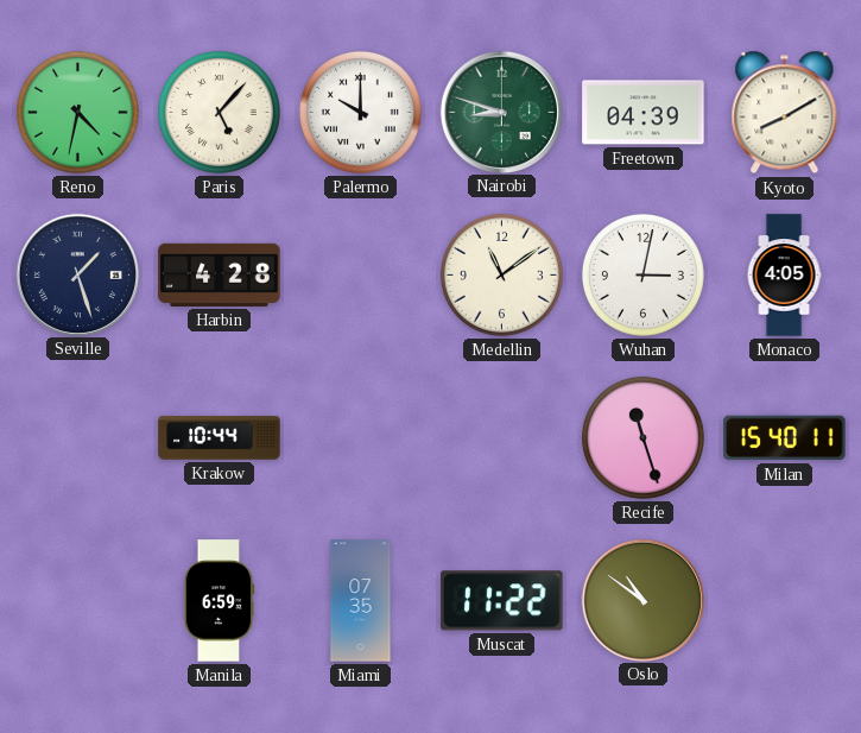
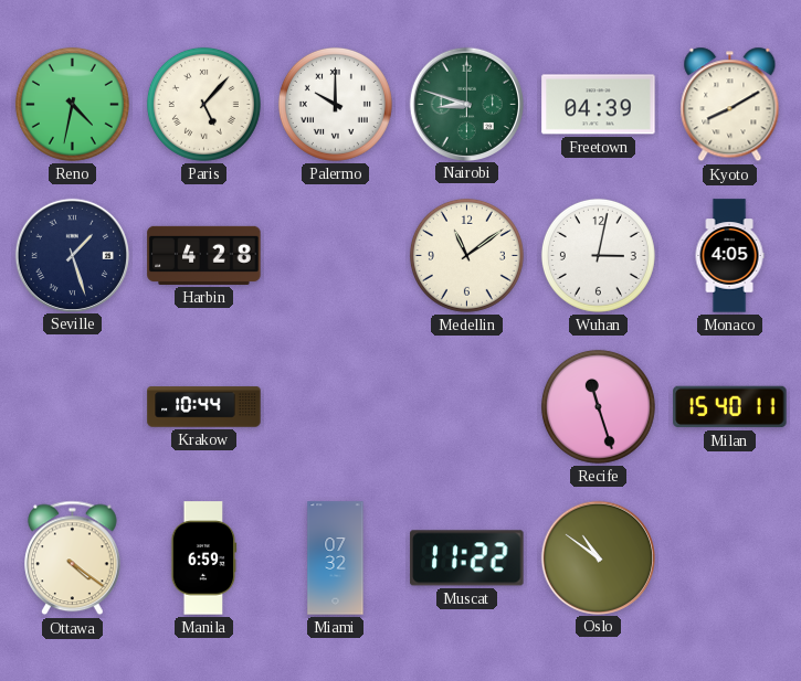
Ottawa: none -> 4:21
Miami: 07:35 -> 07:32
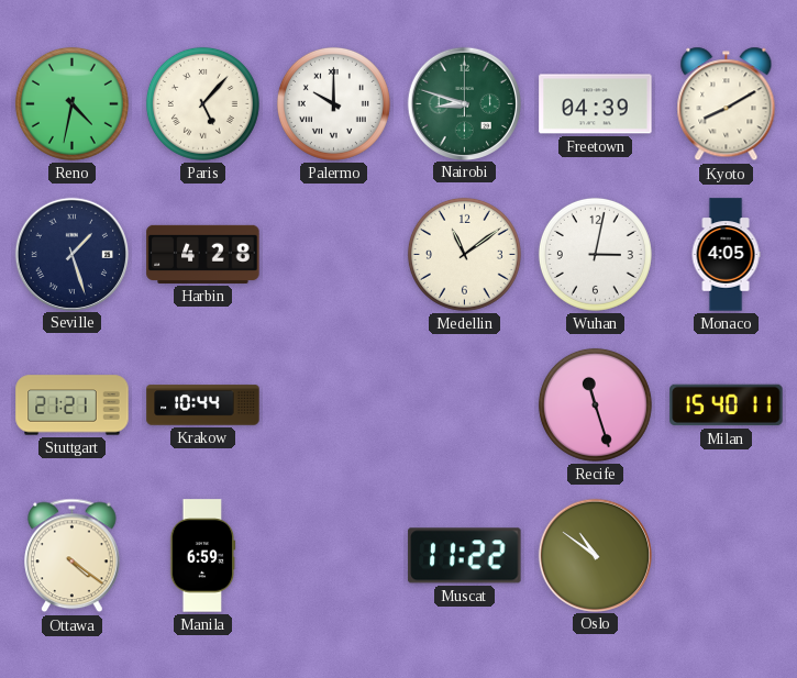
Stuttgart: none -> 21:21
Miami: 07:32 -> none
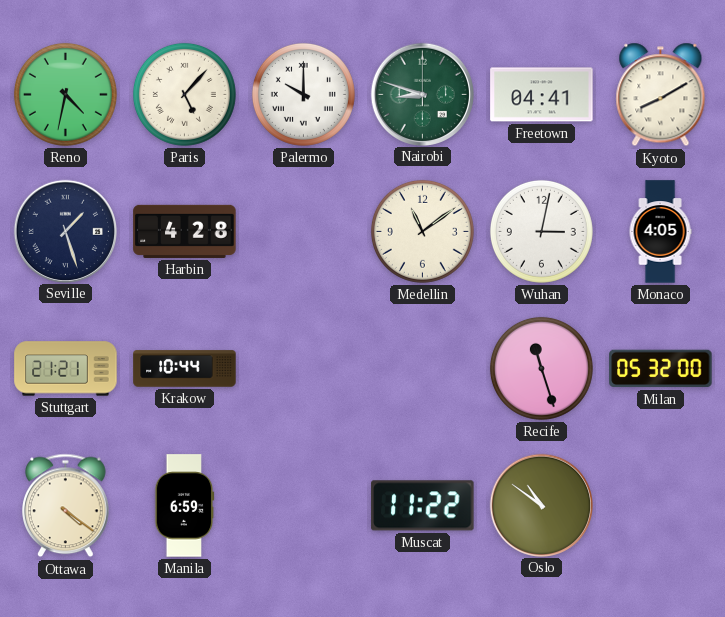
Freetown: 04:39 -> 04:41
Milan: 15:40 -> 05:32
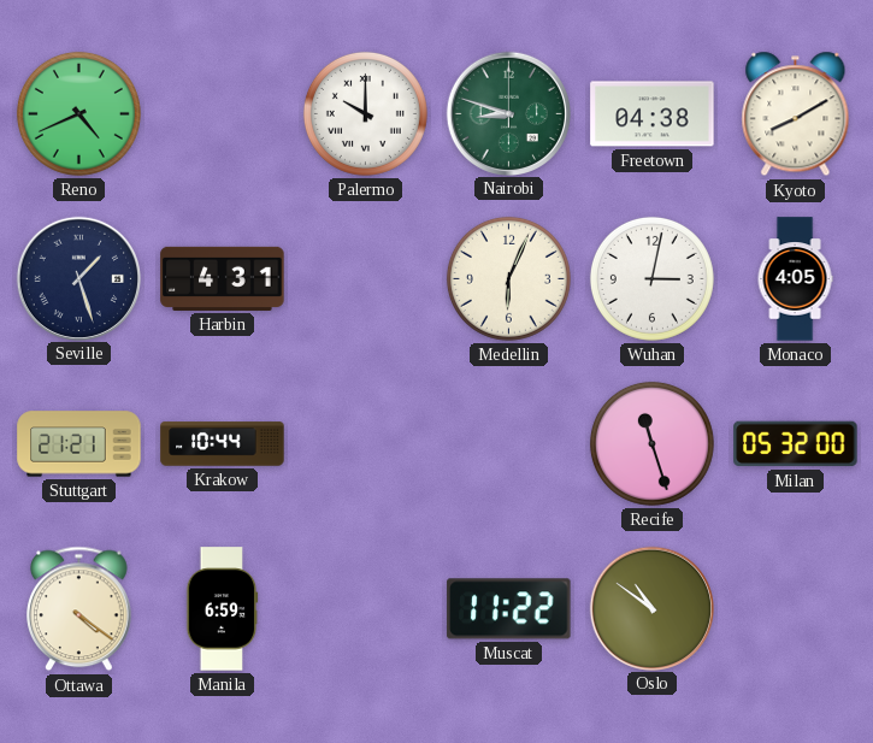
Reno: 4:32 -> 4:41
Paris: 5:07 -> none
Freetown: 04:41 -> 04:38
Harbin: 4:28 -> 4:31
Medellin: 11:09 -> 6:04
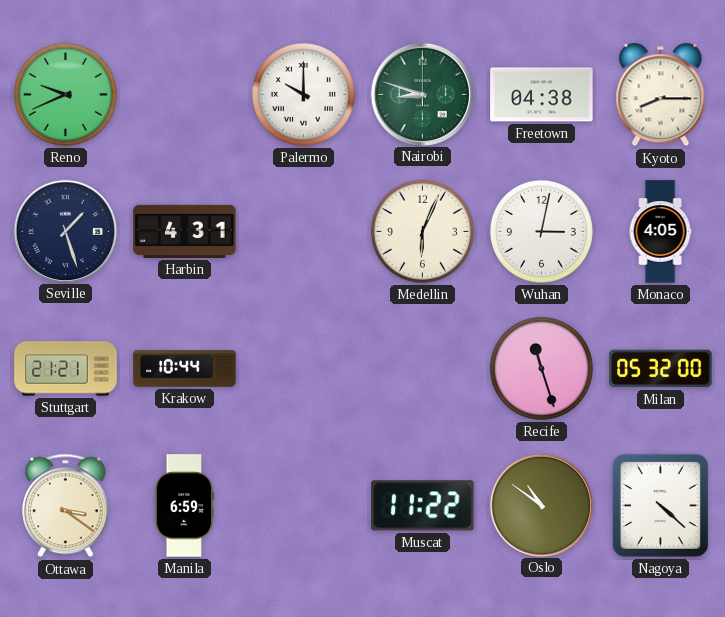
Reno: 4:41 -> 9:41
Kyoto: 8:10 -> 8:15
Ottawa: 4:21 -> 3:21
Nagoya: none -> 4:22
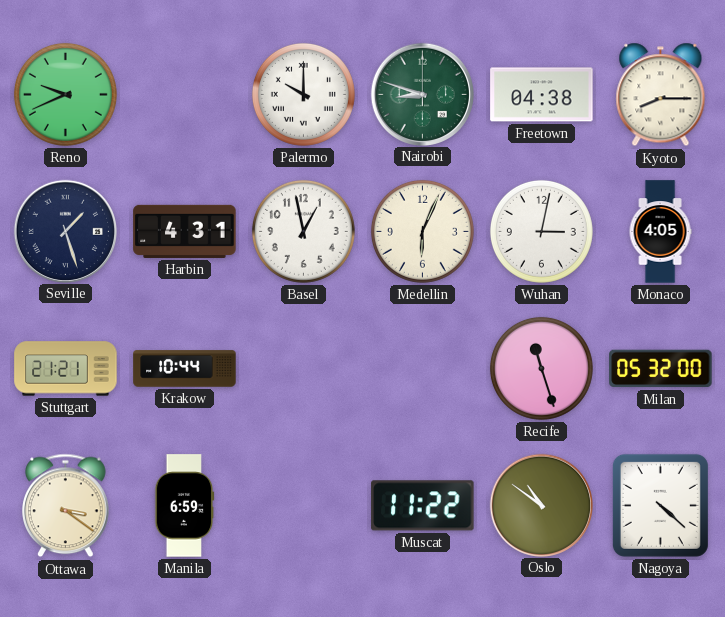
Basel: none -> 12:58
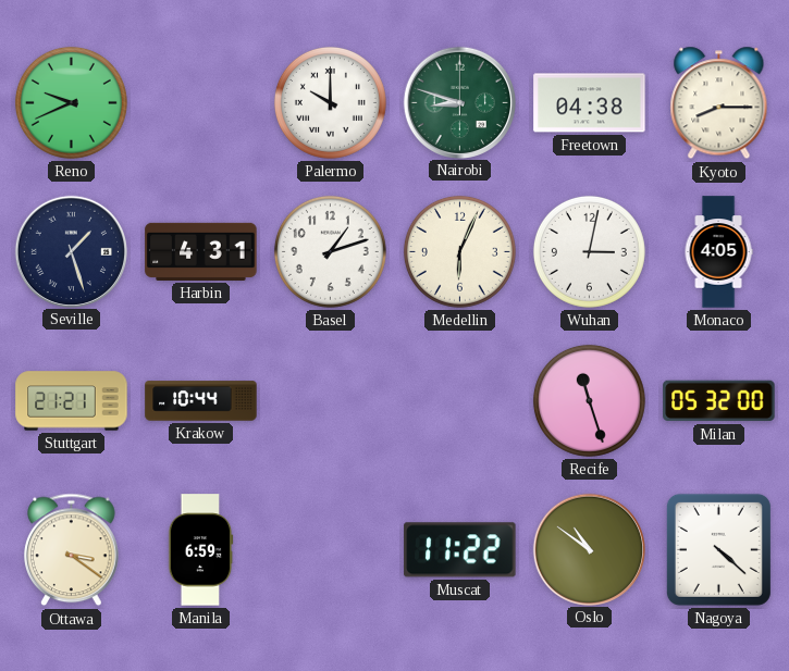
Basel: 12:58 -> 1:12
